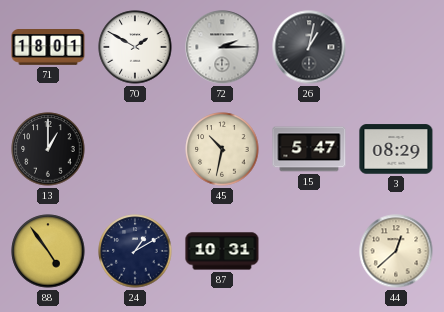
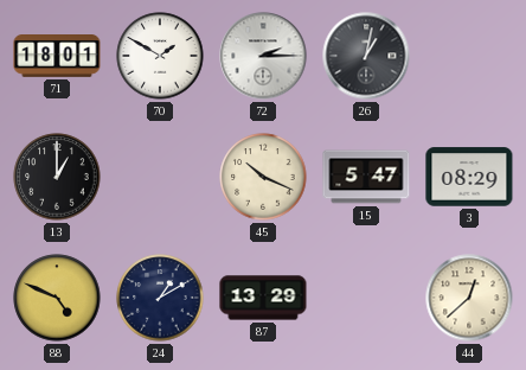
45: 10:32 -> 10:19
88: 4:54 -> 4:49
87: 10:31 -> 13:29
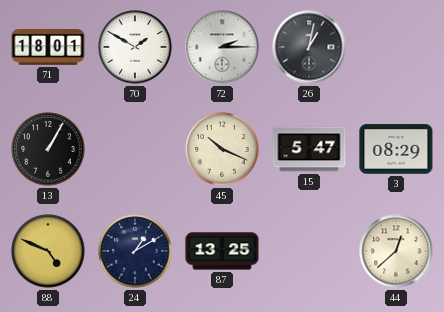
13: 1:00 -> 1:05
87: 13:29 -> 13:25
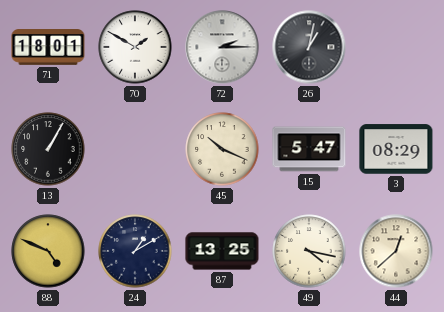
49: none -> 4:17
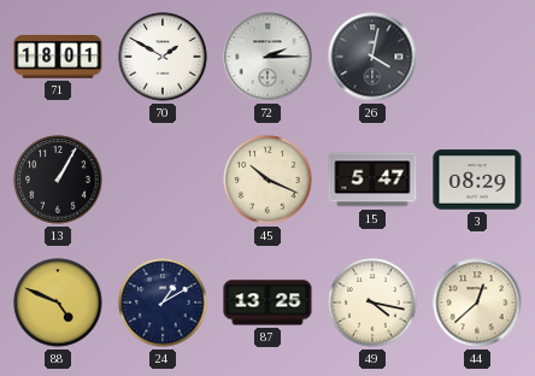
26: 1:02 -> 4:02
